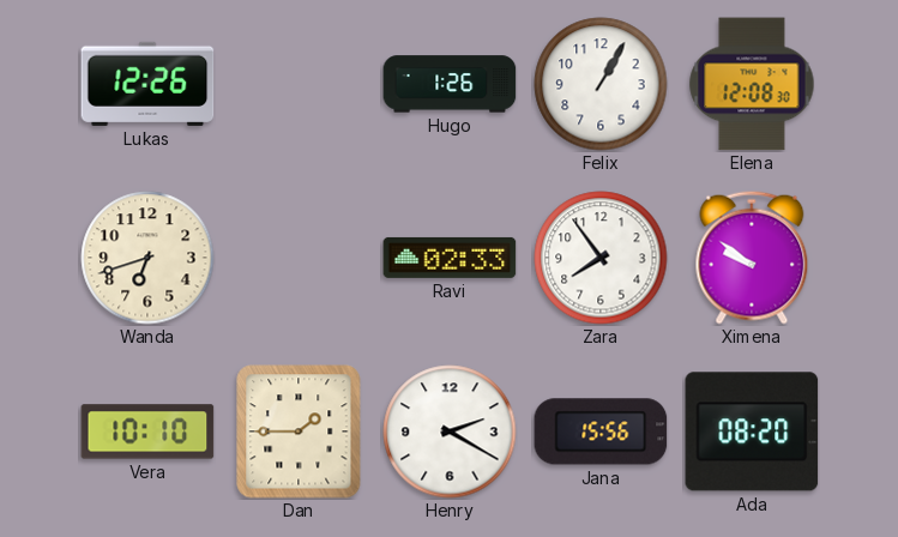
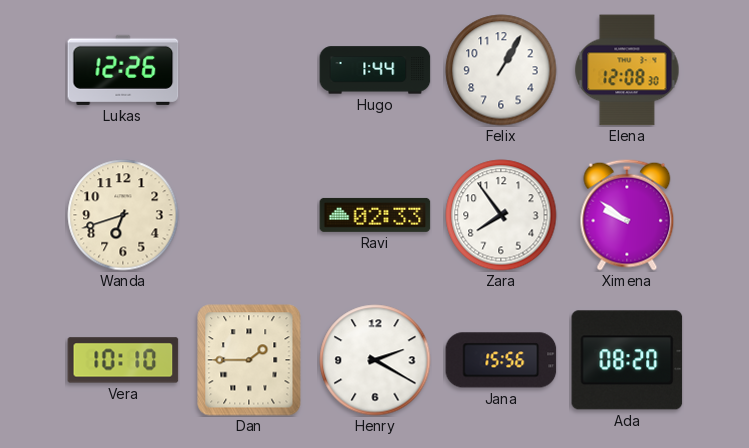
Hugo: 1:26 -> 1:44
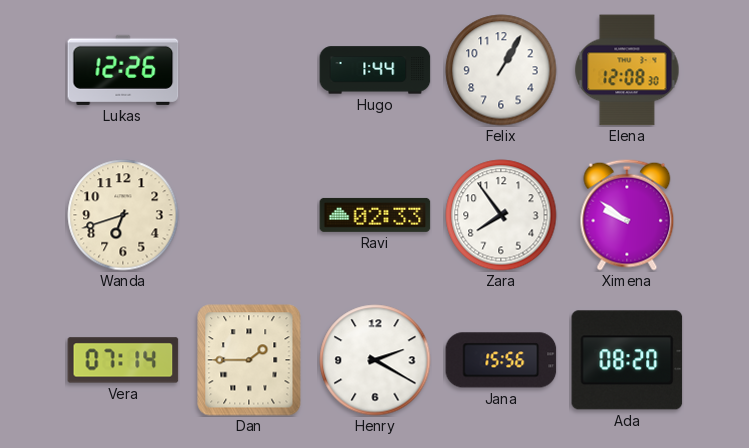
Vera: 10:10 -> 07:14
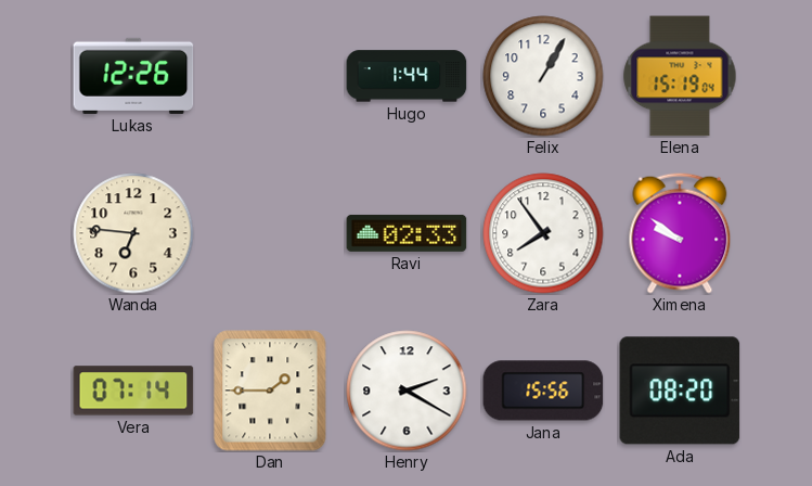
Elena: 12:08 -> 15:19
Wanda: 6:42 -> 6:46
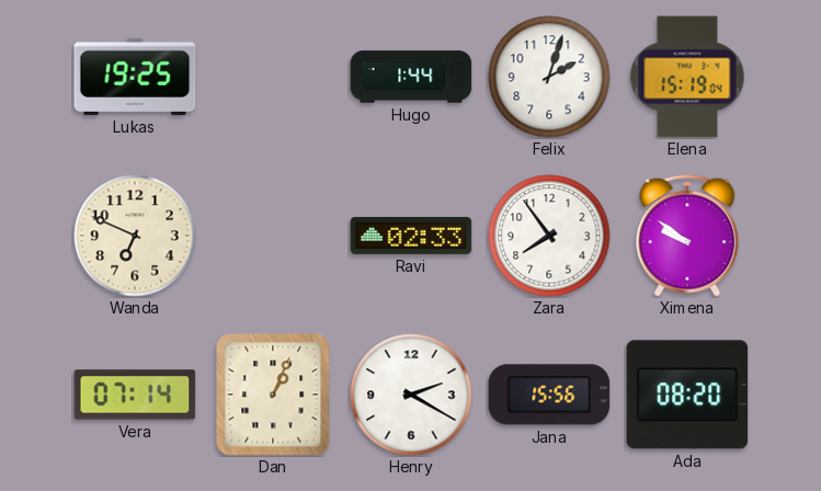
Lukas: 12:26 -> 19:25
Felix: 1:05 -> 2:03
Wanda: 6:46 -> 6:49
Dan: 1:45 -> 1:04
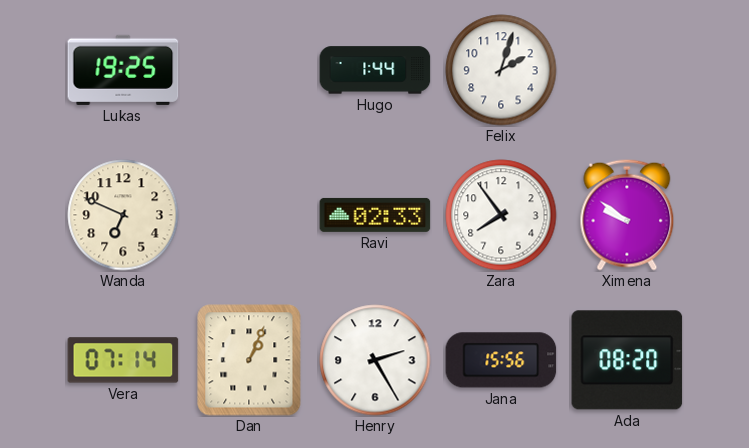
Elena: 15:19 -> none
Henry: 2:20 -> 2:25
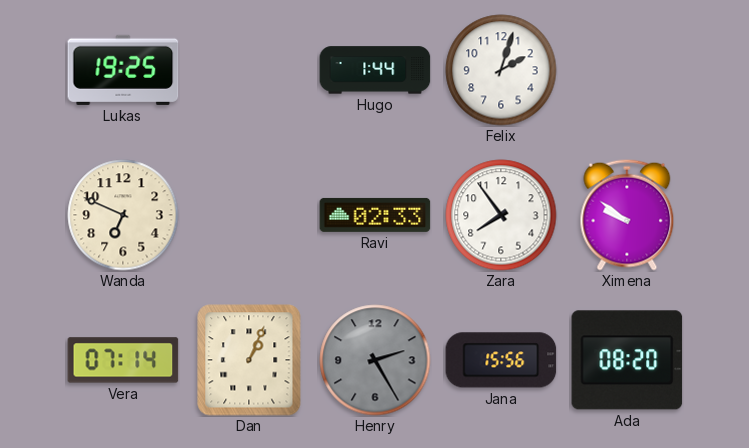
Henry dial: white -> grey
